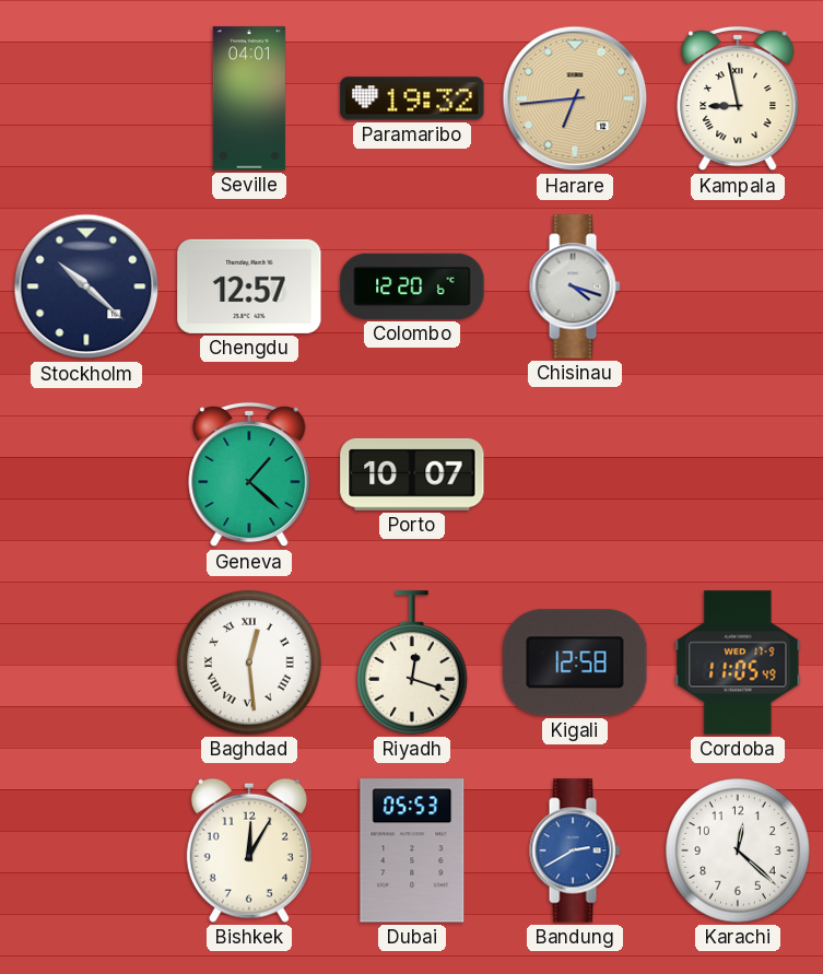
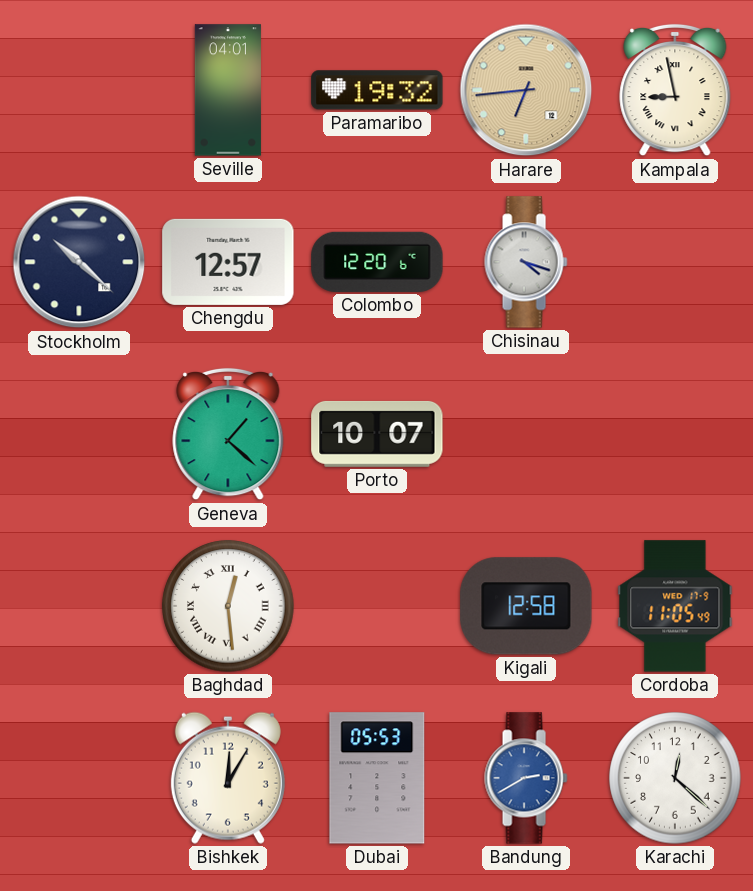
Riyadh: 12:18 -> none
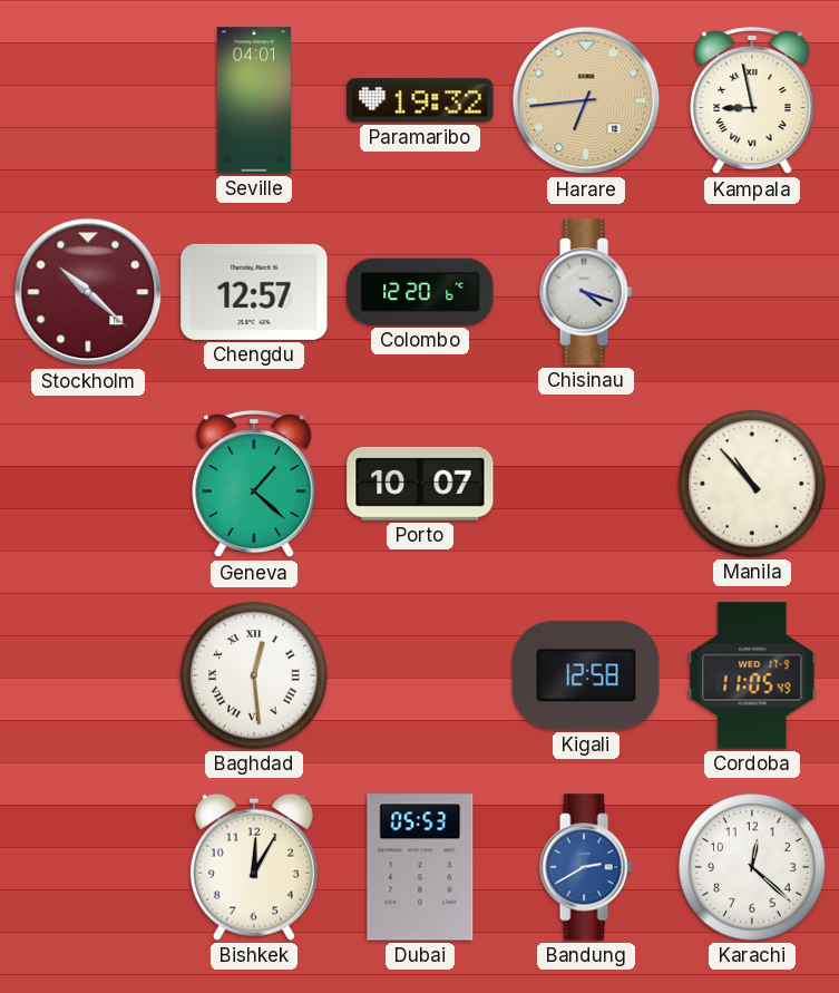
Stockholm dial: navy -> burgundy
Manila: none -> 10:53
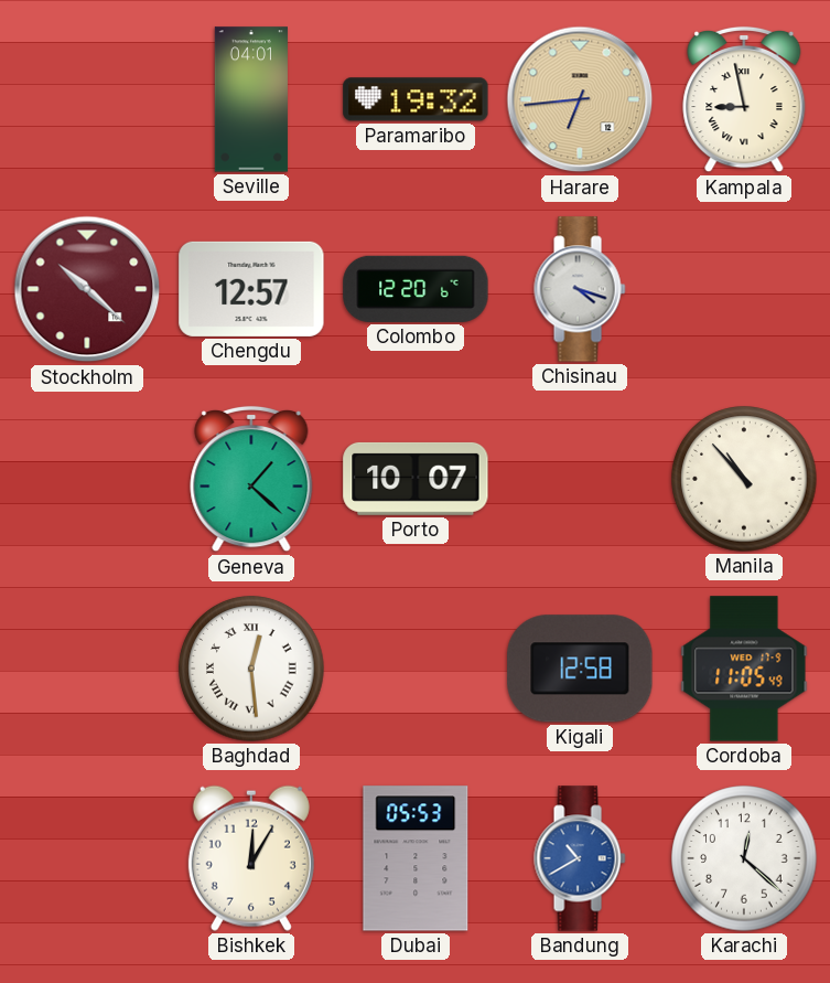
Bandung: 2:40 -> 10:40
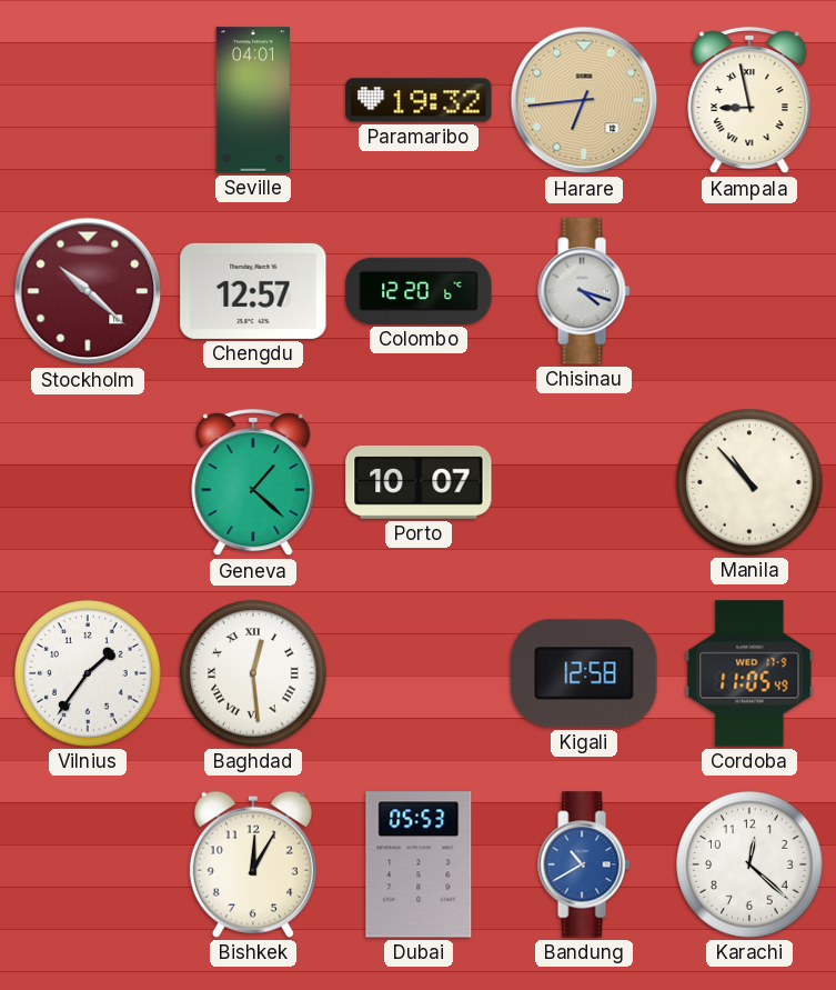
Vilnius: none -> 1:36
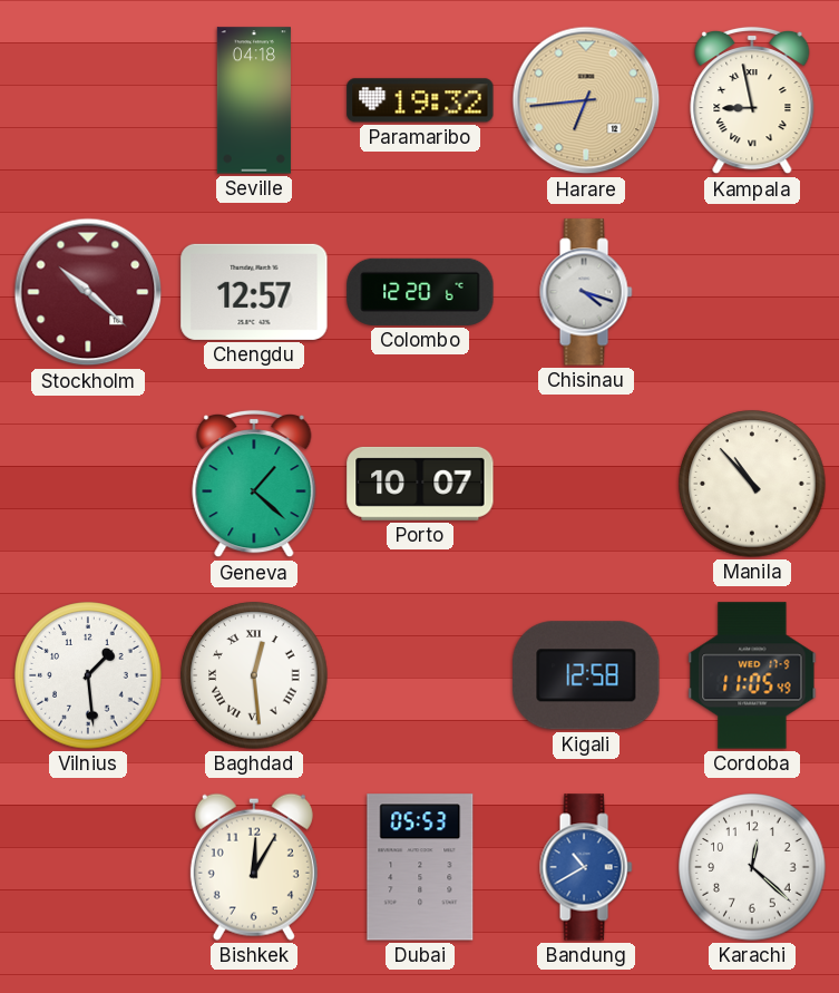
Seville: 04:01 -> 04:18
Vilnius: 1:36 -> 1:29
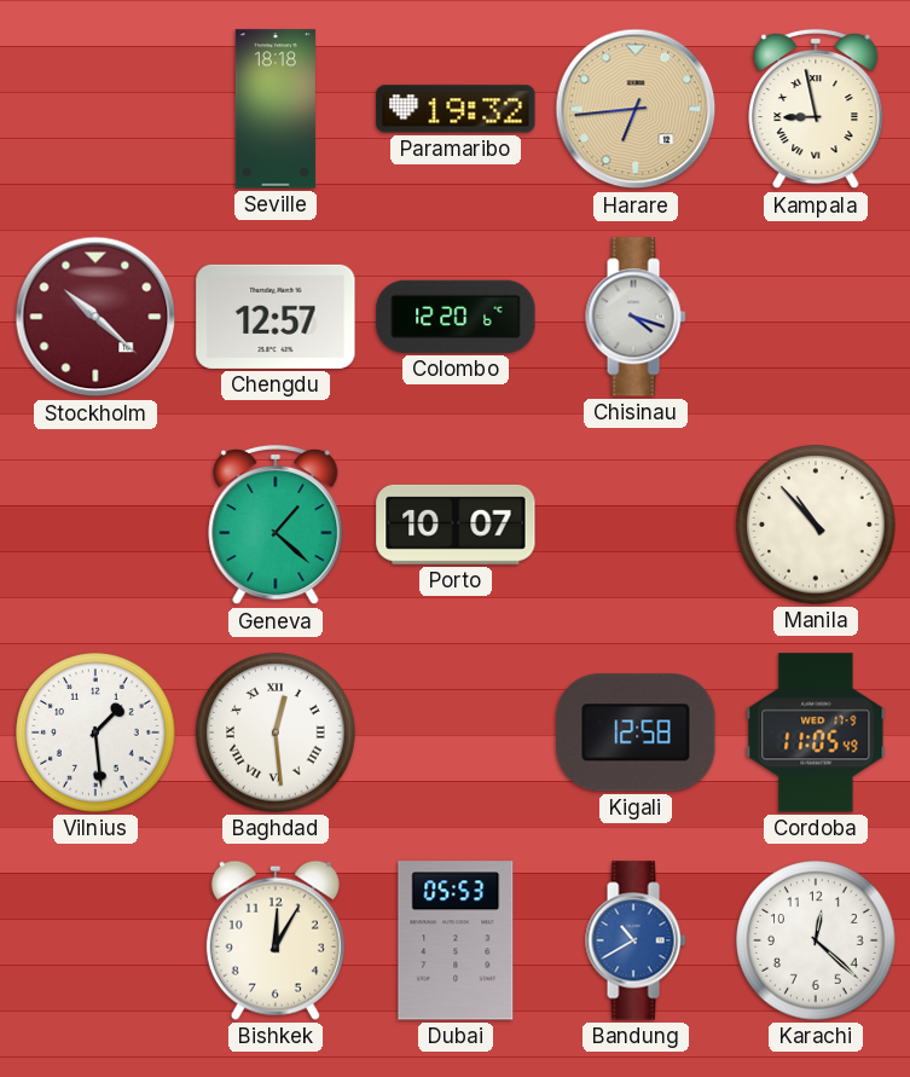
Seville: 04:18 -> 18:18
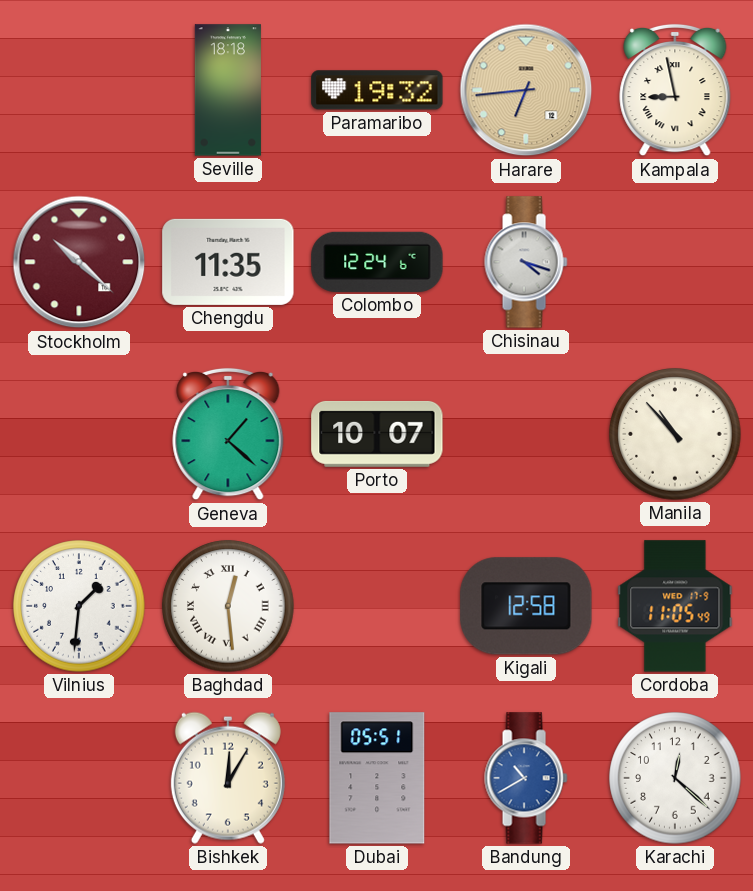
Chengdu: 12:57 -> 11:35
Colombo: 12:20 -> 12:24
Vilnius: 1:29 -> 1:31
Dubai: 05:53 -> 05:51
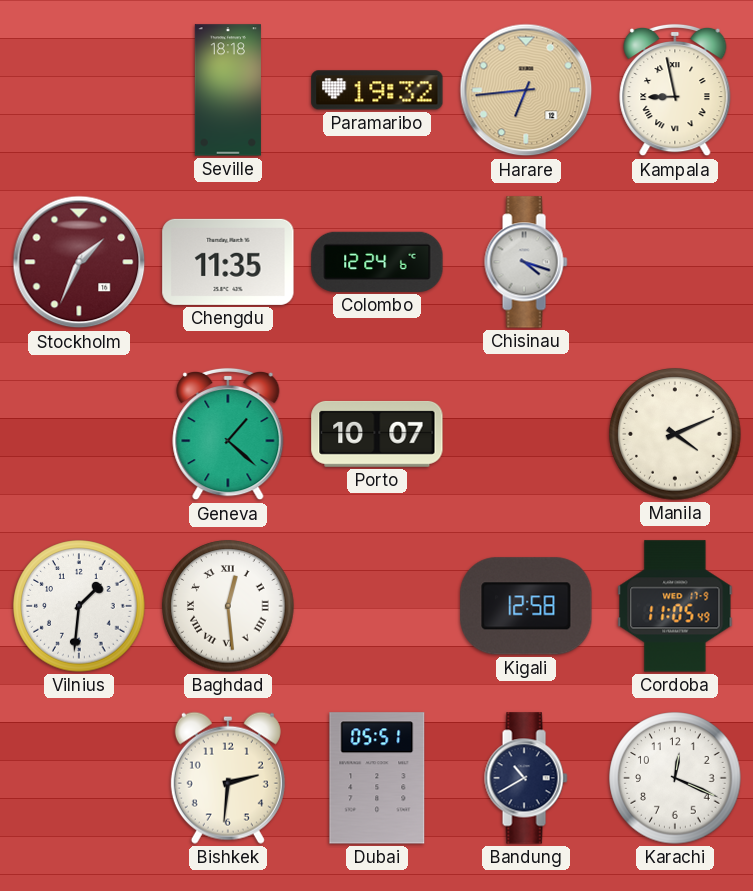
Stockholm: 10:22 -> 1:34
Manila: 10:53 -> 4:11
Bishkek: 12:05 -> 2:31
Bandung dial: blue -> navy
Karachi: 12:22 -> 12:19
